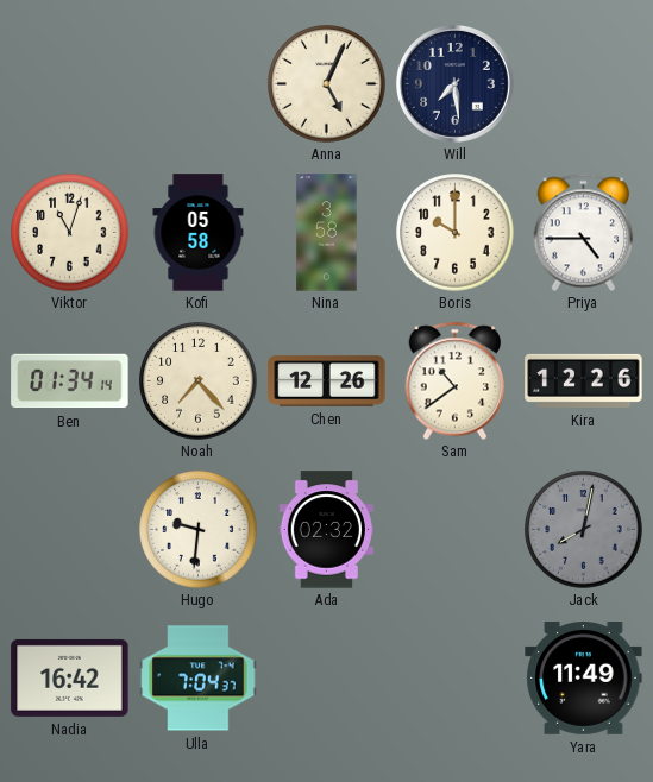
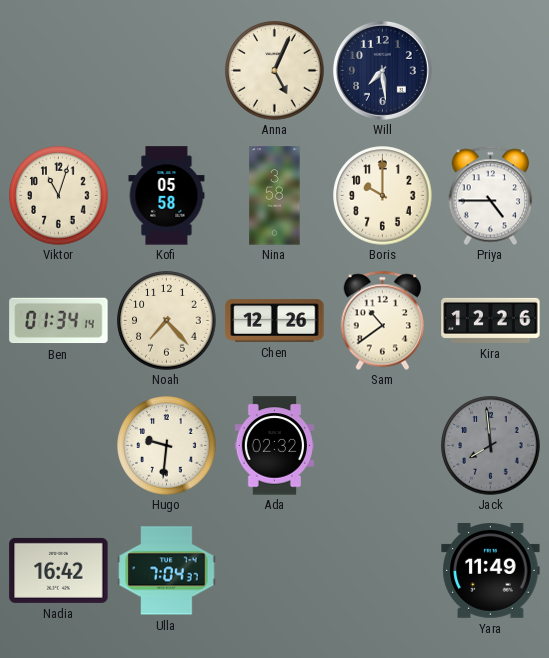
Jack: 8:02 -> 7:59
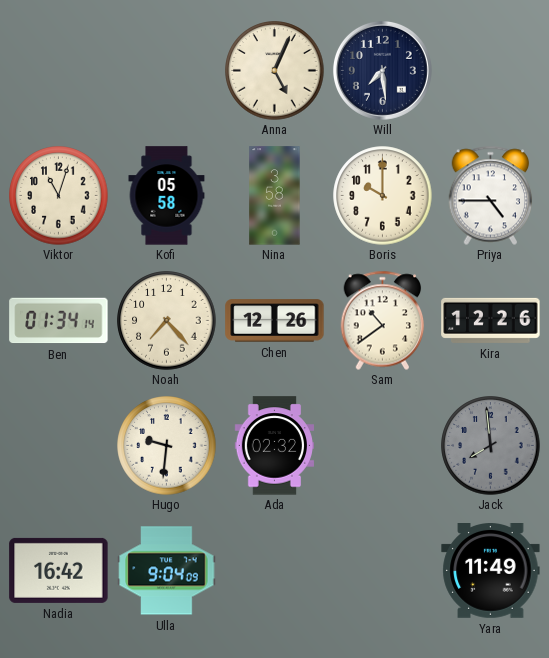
Ulla: 7:04 -> 9:04
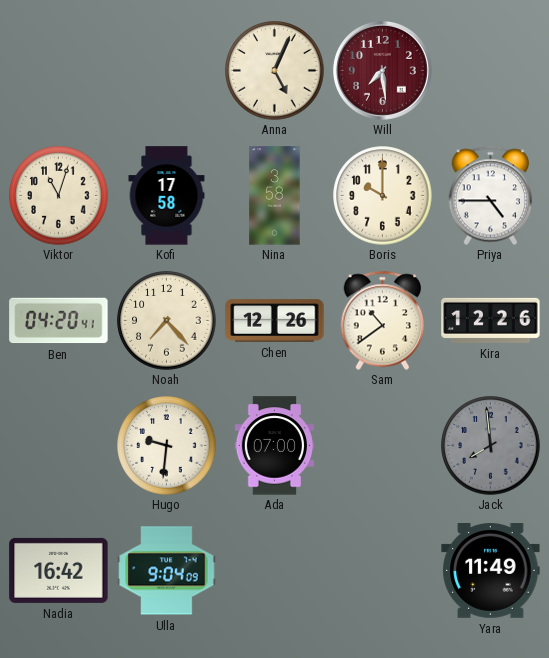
Will dial: navy -> burgundy
Kofi: 05:58 -> 17:58
Ben: 01:34 -> 04:20
Ada: 02:32 -> 07:00
